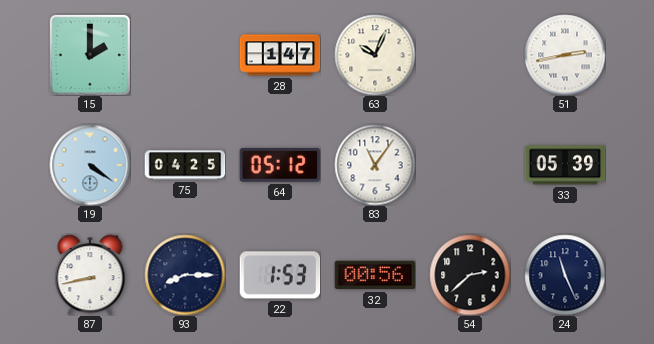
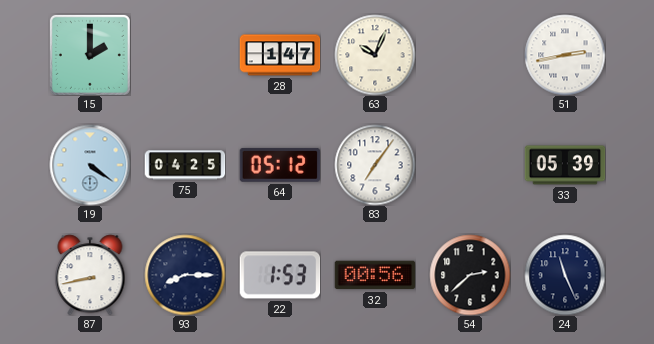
83: 11:06 -> 7:06
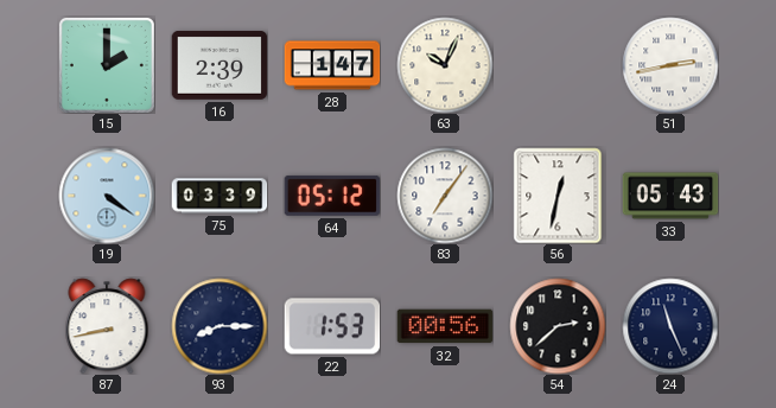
16: none -> 2:39
75: 04:25 -> 03:39
56: none -> 12:32
33: 05:39 -> 05:43
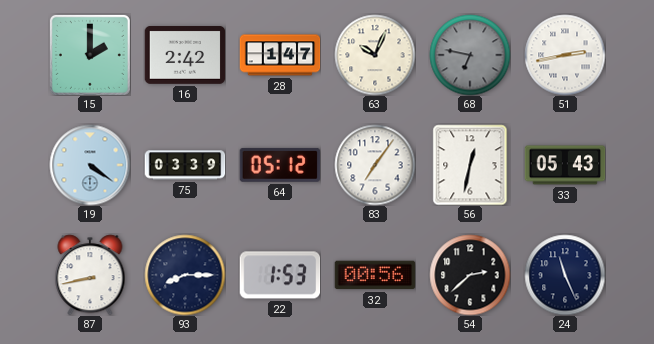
16: 2:39 -> 2:42
68: none -> 6:47
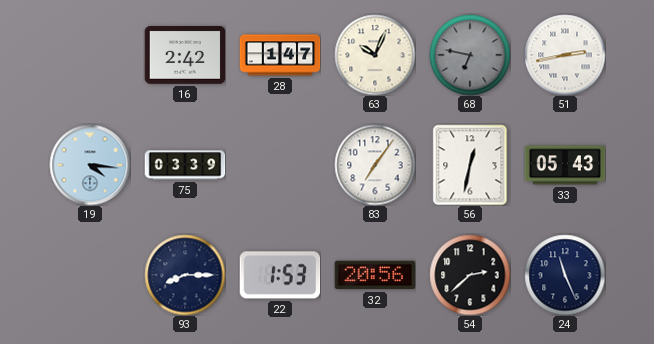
15: 2:00 -> none
19: 4:21 -> 4:16
64: 05:12 -> none
87: 8:43 -> none
32: 00:56 -> 20:56
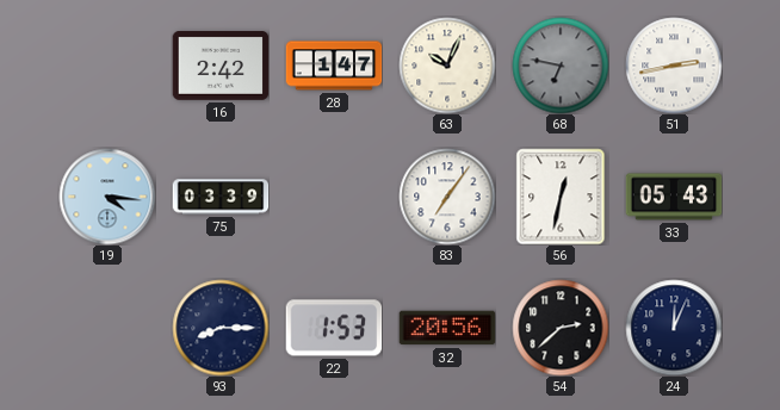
24: 11:26 -> 12:04
